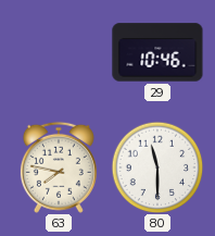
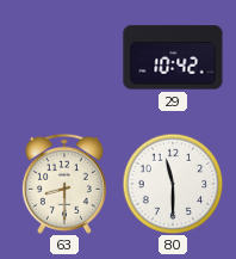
29: 10:46 -> 10:42
63: 7:47 -> 8:30
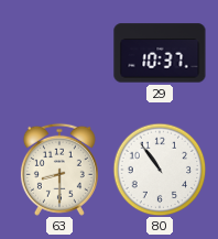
29: 10:42 -> 10:37
80: 11:30 -> 10:54
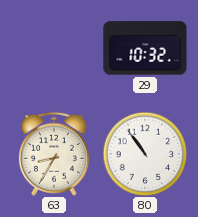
29: 10:37 -> 10:32
63: 8:30 -> 8:35
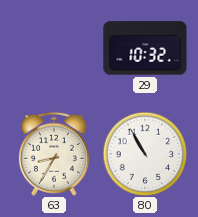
80: 10:54 -> 10:55
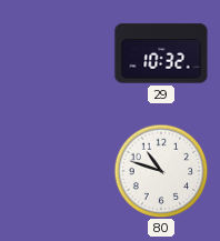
63: 8:35 -> none
80: 10:55 -> 10:48
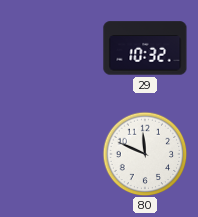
80: 10:48 -> 11:49
